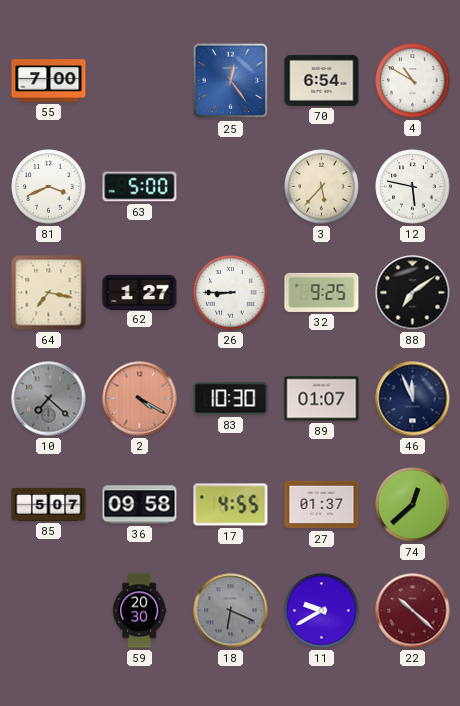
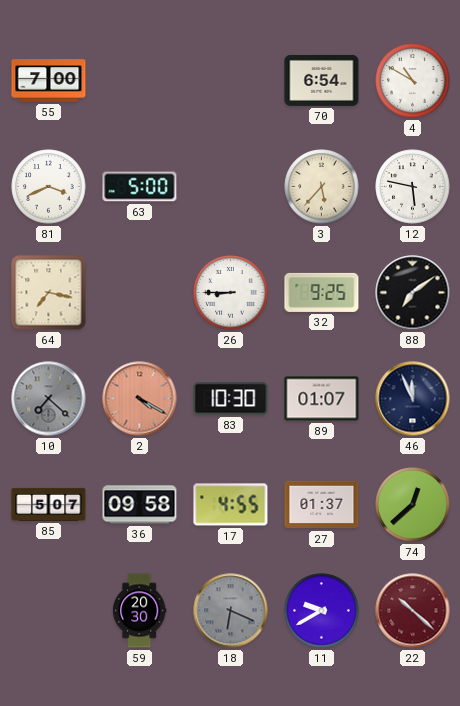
25: 12:24 -> none
62: 1:27 -> none
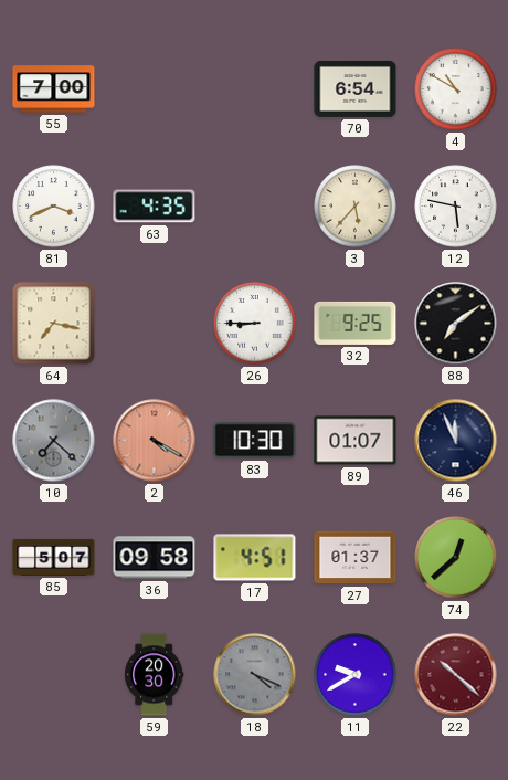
63: 5:00 -> 4:35
17: 4:55 -> 4:51
18: 6:19 -> 4:19
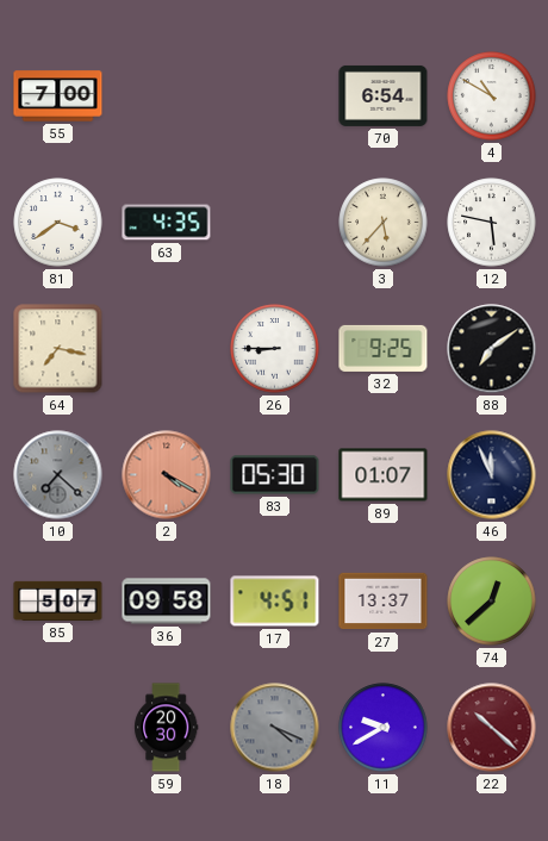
81: 3:41 -> 3:39
83: 10:30 -> 05:30
27: 01:37 -> 13:37
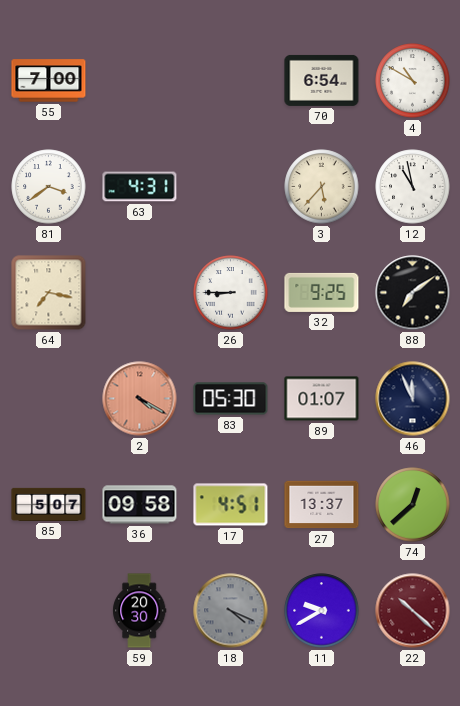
63: 4:35 -> 4:31
12: 5:47 -> 10:58
10: 7:22 -> none
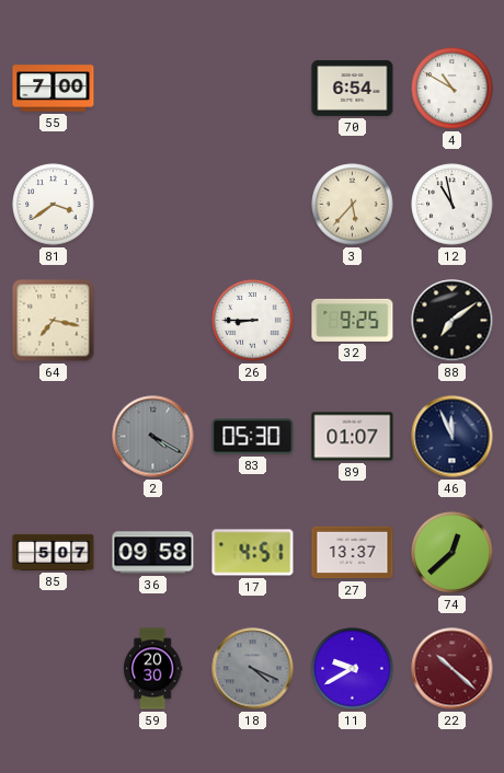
63: 4:31 -> none
2 dial: salmon -> grey
